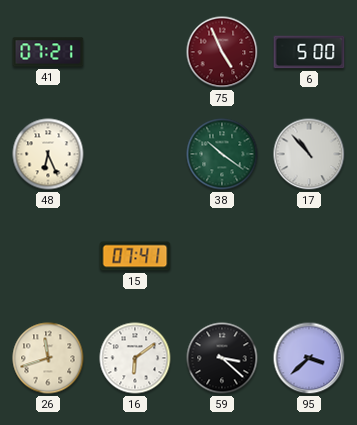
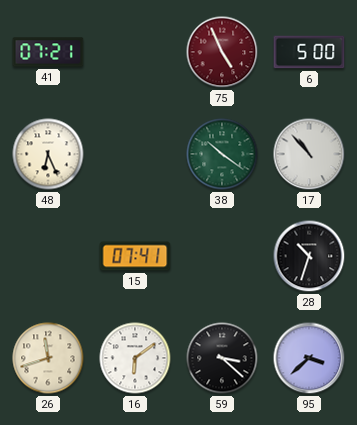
28: none -> 10:33
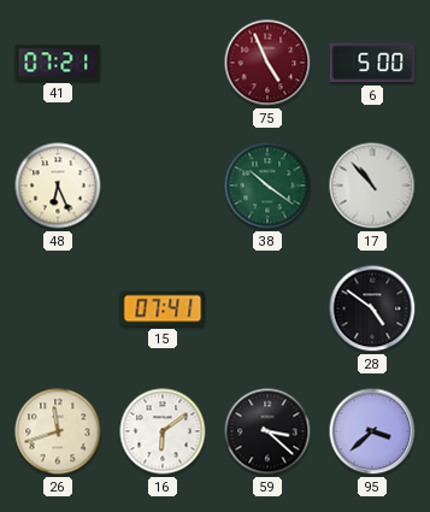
28: 10:33 -> 4:51
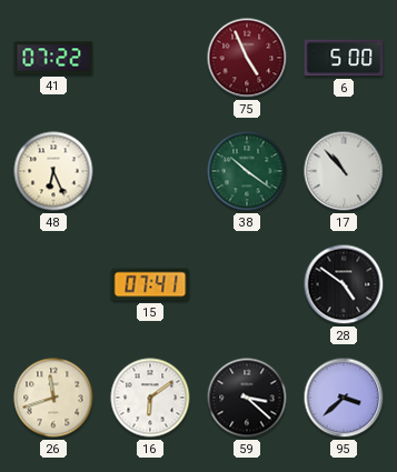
41: 07:21 -> 07:22
